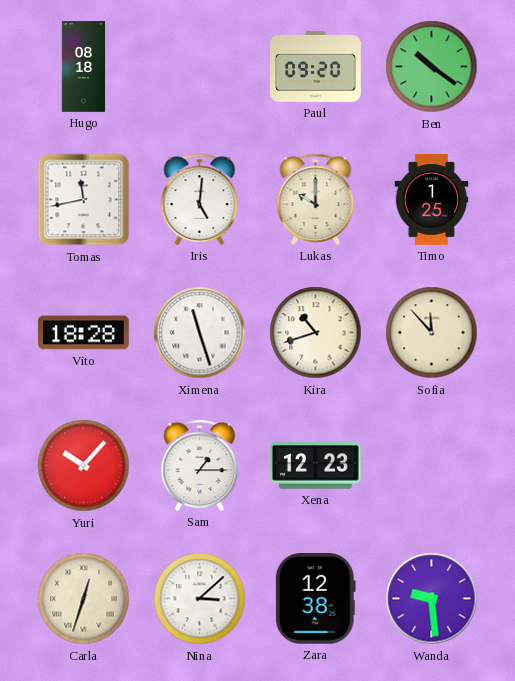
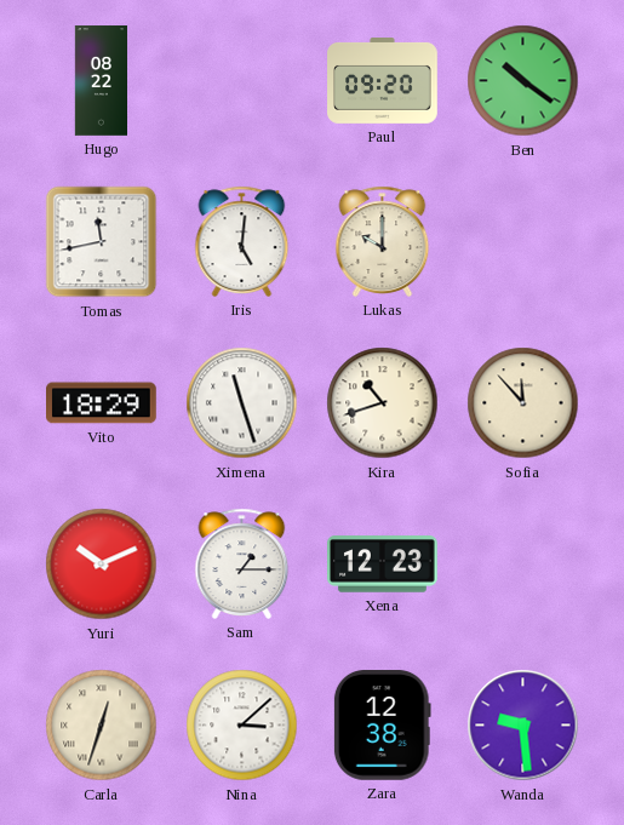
Hugo: 08:18 -> 08:22
Timo: 1:25 -> none
Vito: 18:28 -> 18:29
Yuri: 10:07 -> 10:11
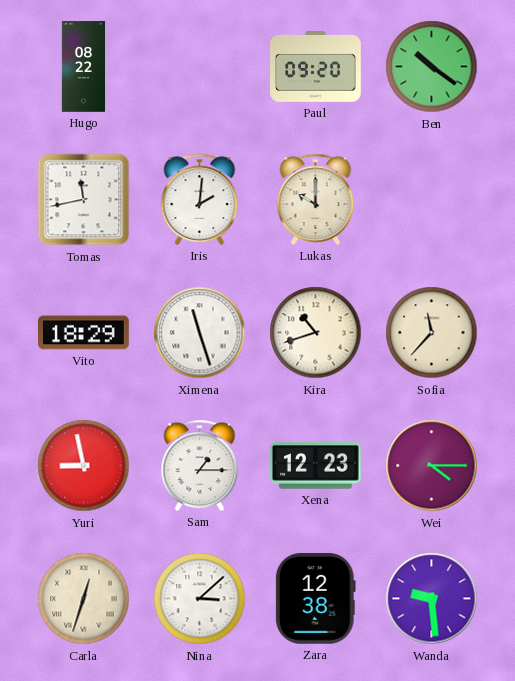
Iris: 5:01 -> 2:01
Sofia: 11:53 -> 11:37
Yuri: 10:11 -> 8:58
Wei: none -> 4:15
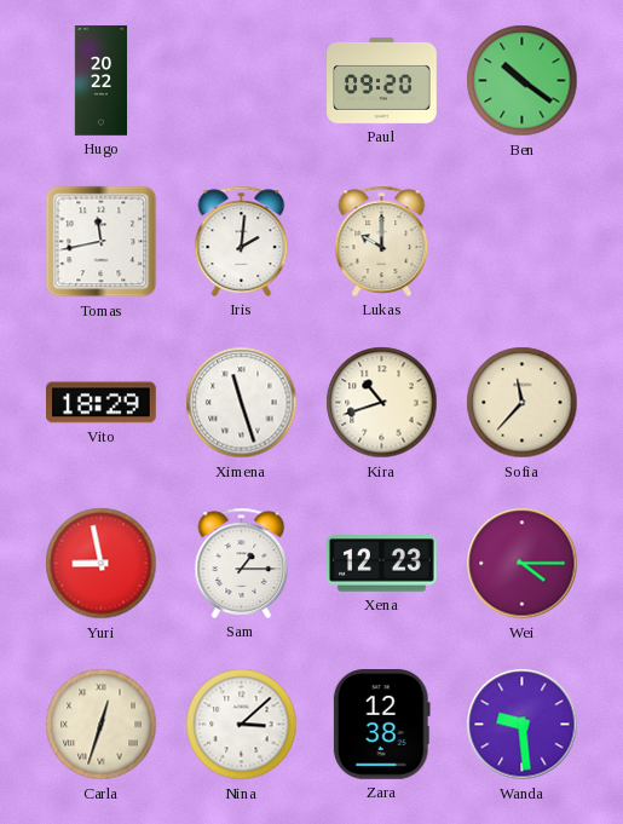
Hugo: 08:22 -> 20:22
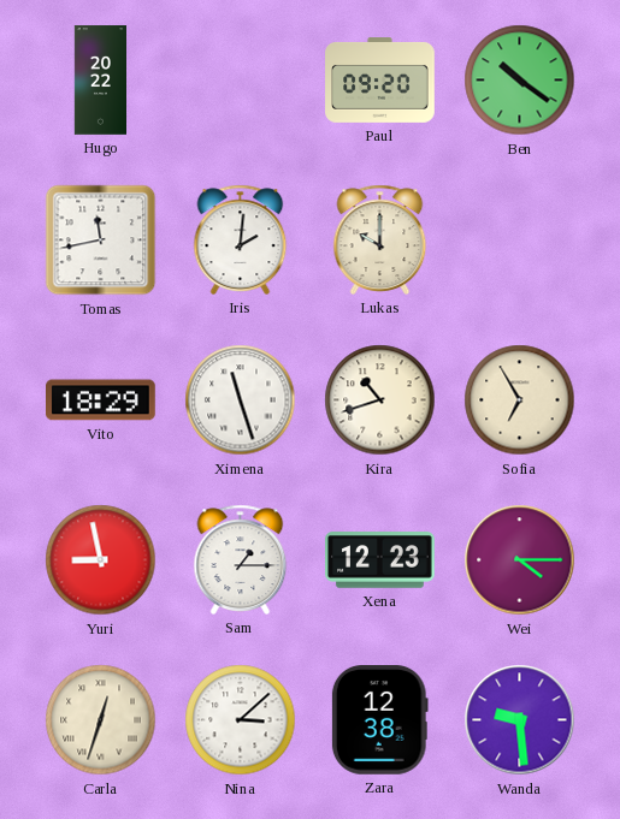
Sofia: 11:37 -> 6:55
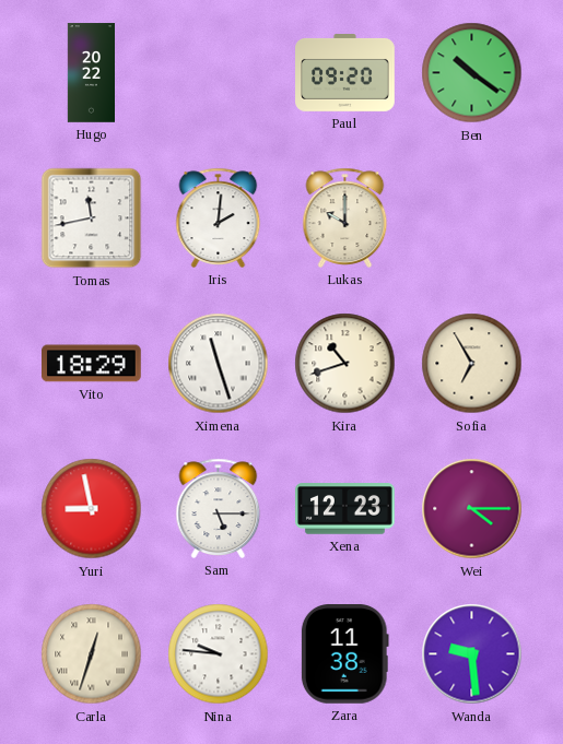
Sam: 1:15 -> 5:15
Nina: 3:08 -> 9:46
Zara: 12:38 -> 11:38
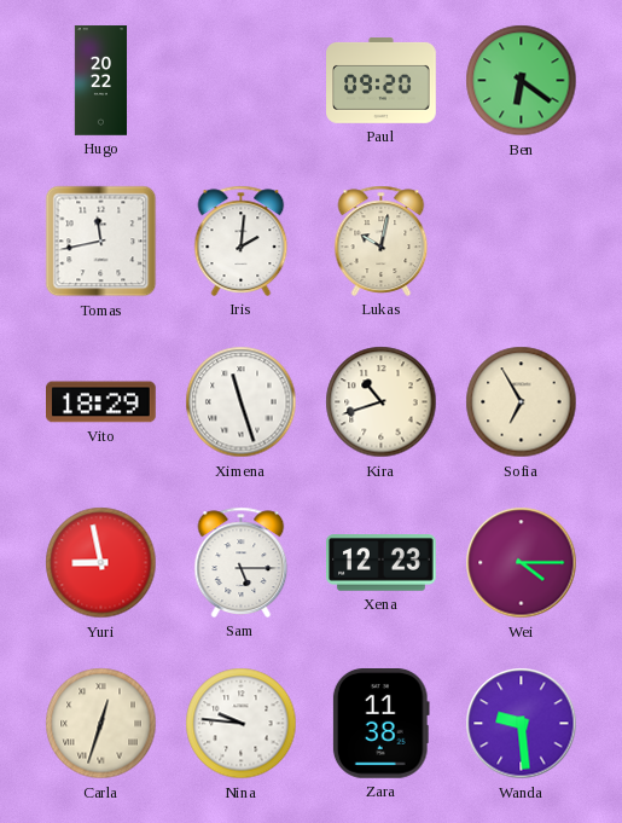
Ben: 10:21 -> 6:21
Lukas: 10:00 -> 10:02
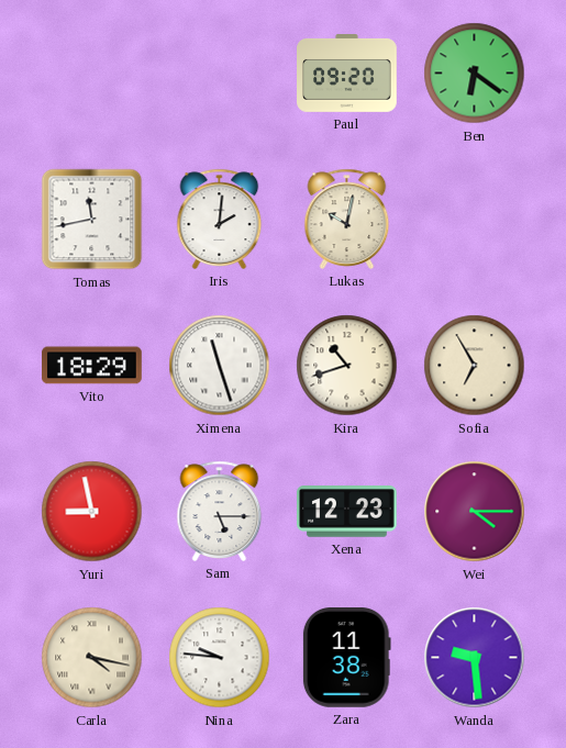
Hugo: 20:22 -> none
Carla: 12:33 -> 4:17
